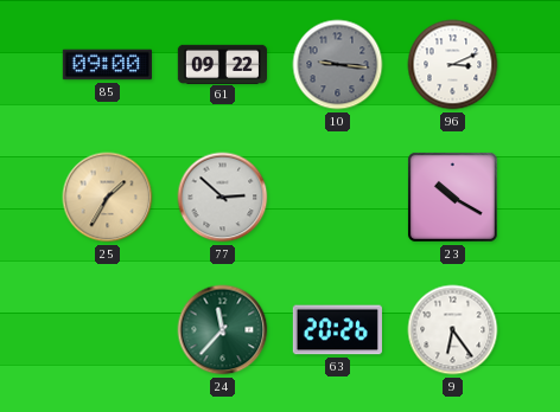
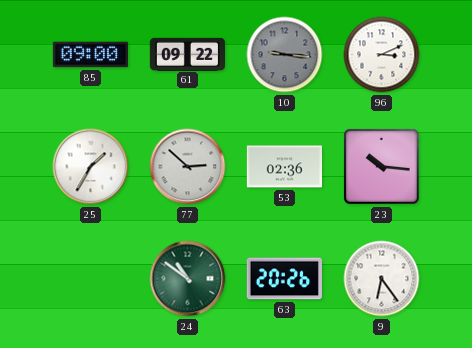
25 dial: champagne -> white
53: none -> 02:36
23: 10:20 -> 10:16
24: 11:37 -> 10:51
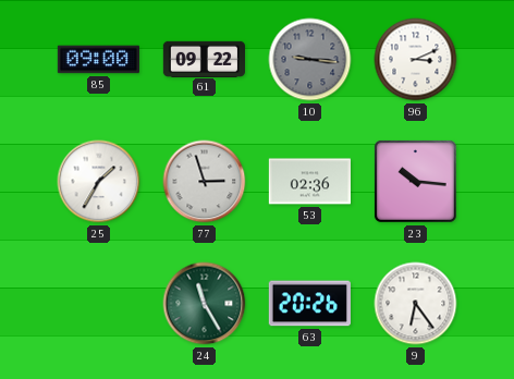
77: 2:52 -> 2:57
24: 10:51 -> 11:25
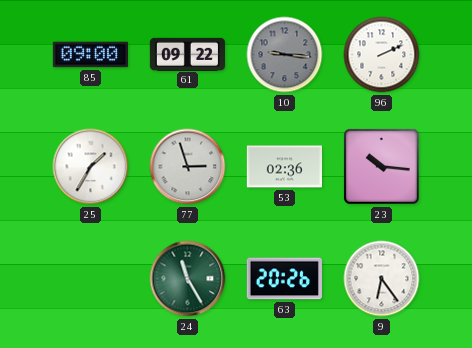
96: 3:11 -> 2:11
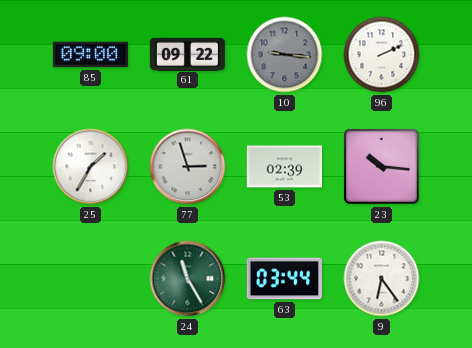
53: 02:36 -> 02:39
63: 20:26 -> 03:44
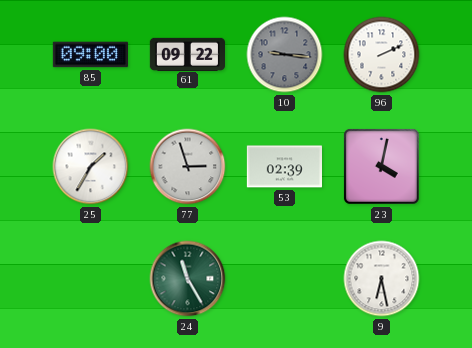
23: 10:16 -> 4:02
63: 03:44 -> none
9: 6:24 -> 6:28
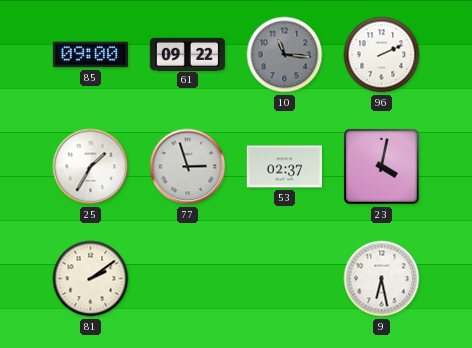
10: 9:16 -> 11:16
53: 02:39 -> 02:37
81: none -> 2:09
24: 11:25 -> none
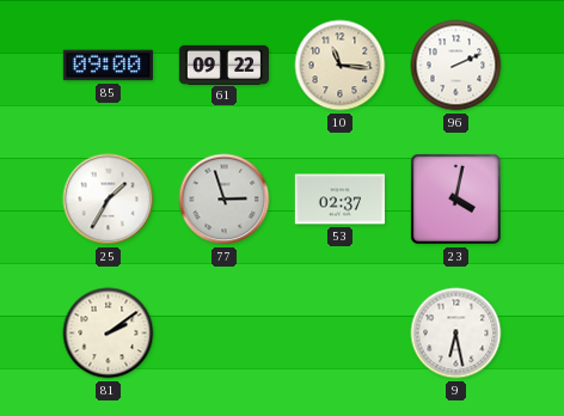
10 dial: grey -> cream
